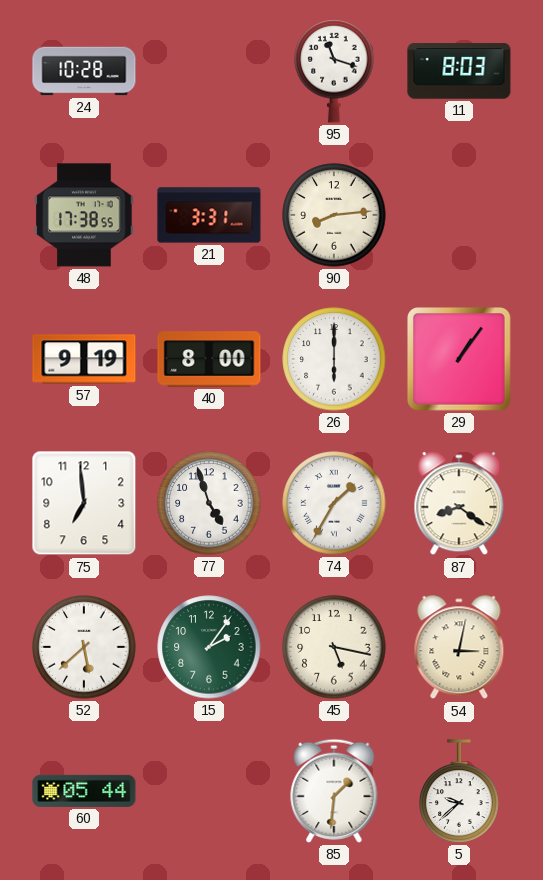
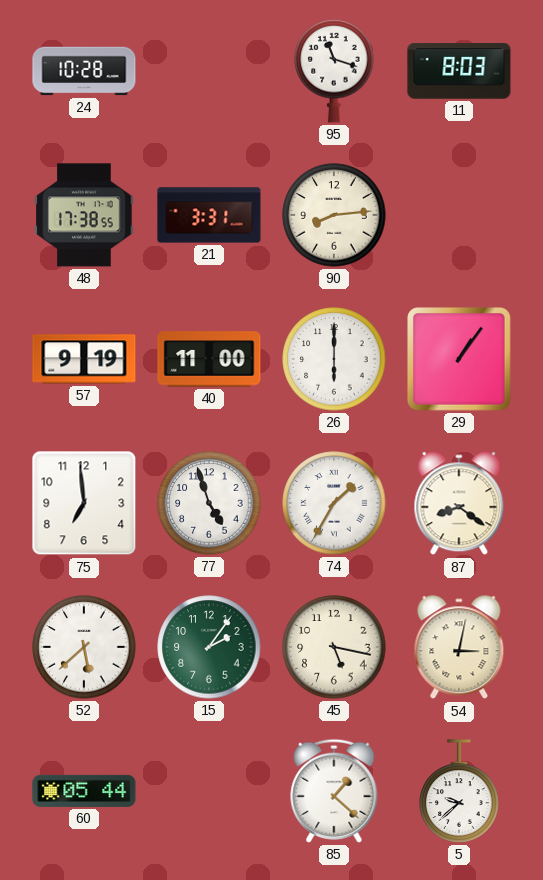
40: 8:00 -> 11:00
85: 1:31 -> 1:22
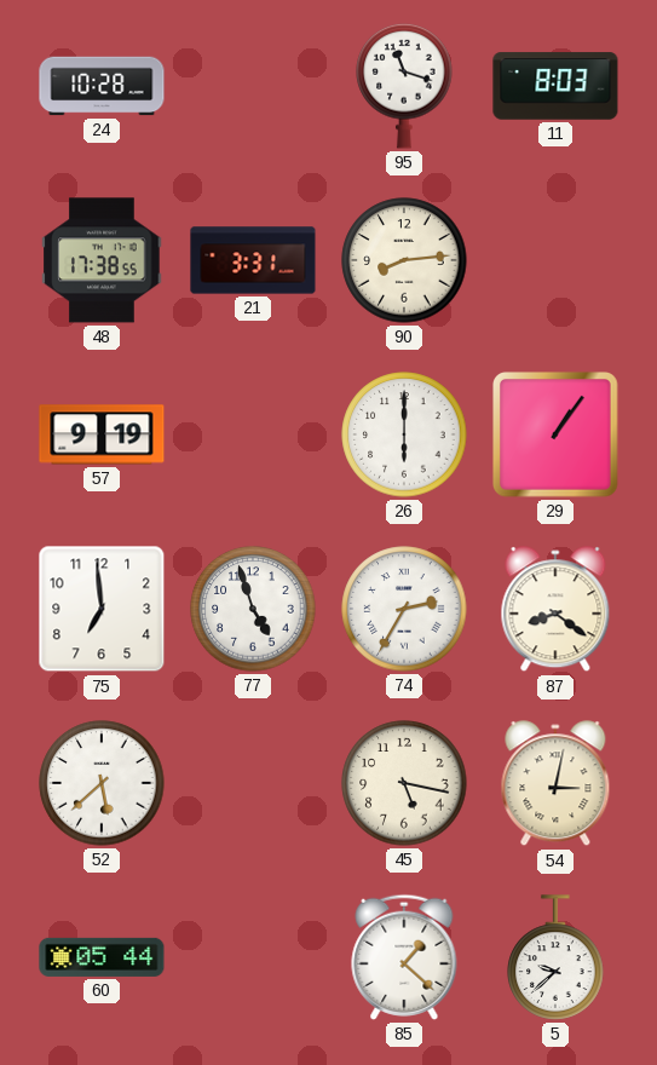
40: 11:00 -> none
74: 1:35 -> 2:35
15: 2:06 -> none
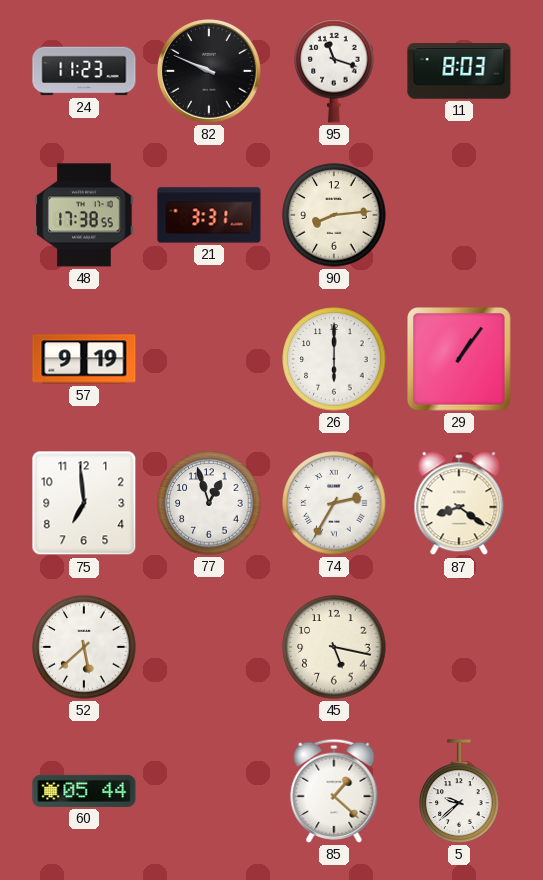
24: 10:28 -> 11:23
82: none -> 9:49
77: 4:57 -> 12:57
54: 3:02 -> none
